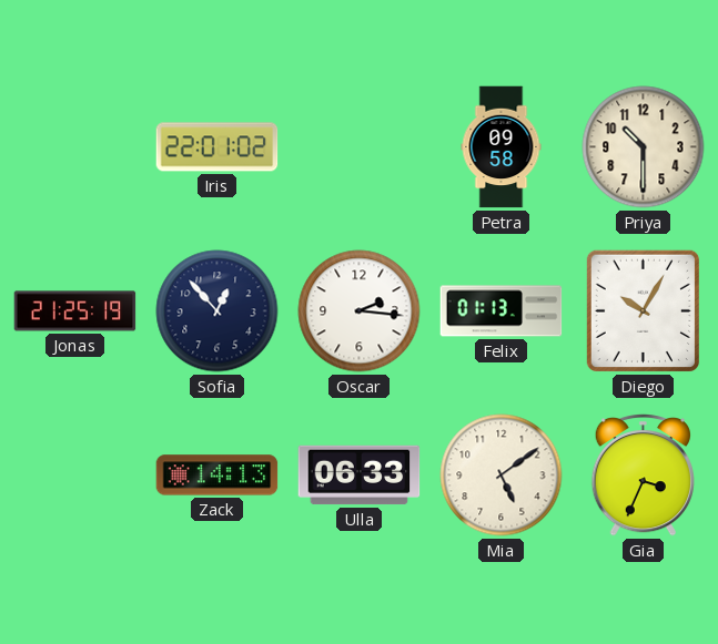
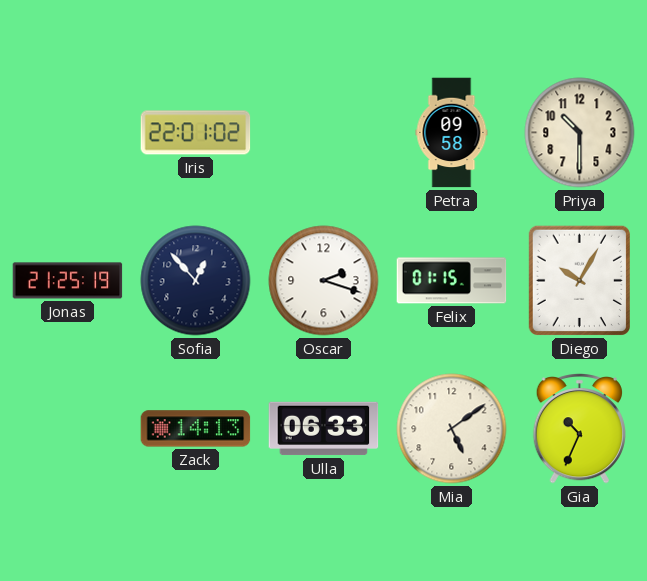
Oscar: 2:16 -> 2:18
Felix: 01:13 -> 01:15
Gia: 3:34 -> 10:34
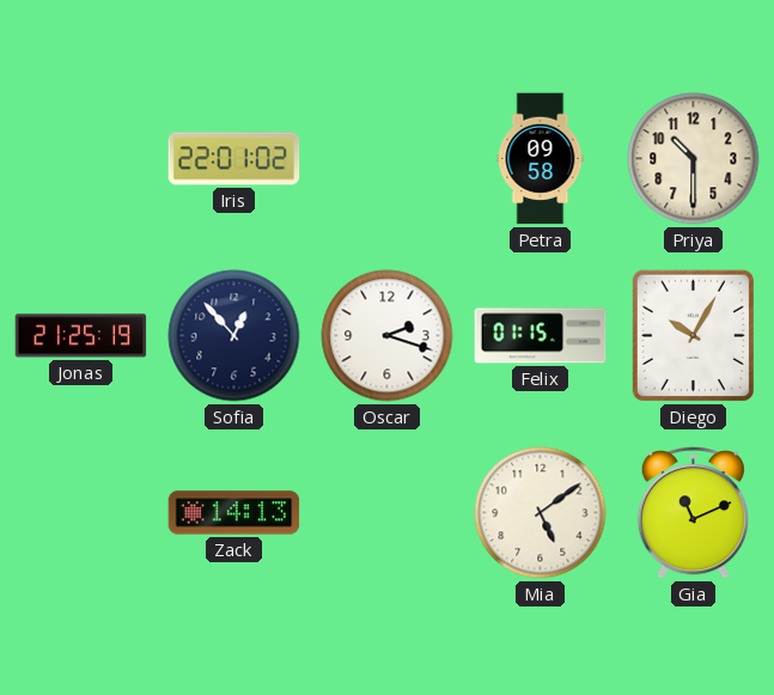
Ulla: 06:33 -> none
Gia: 10:34 -> 11:11
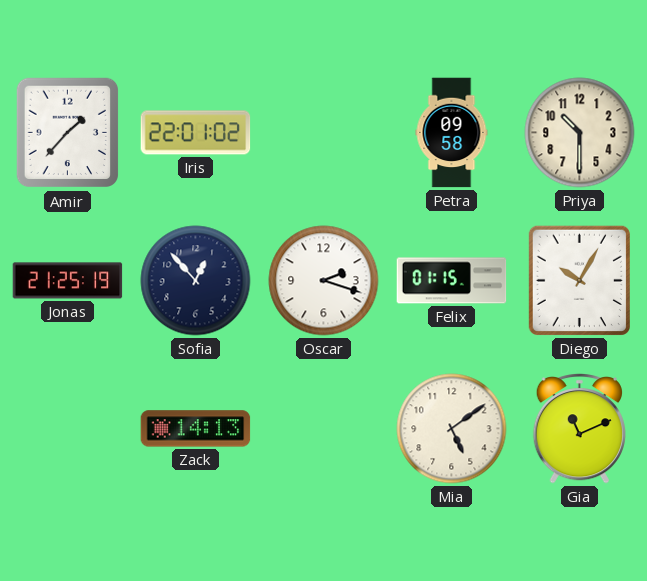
Amir: none -> 1:37
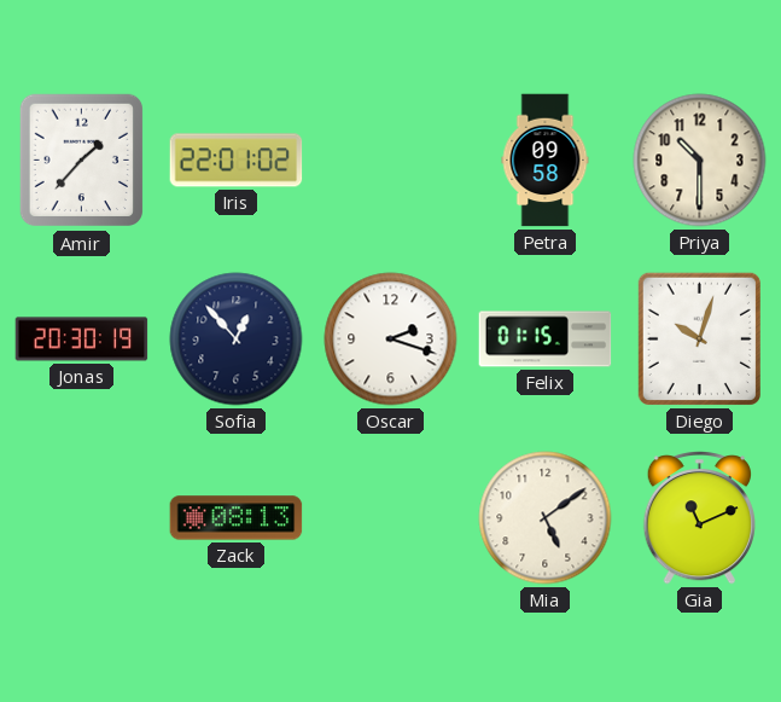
Jonas: 21:25 -> 20:30
Diego: 10:05 -> 10:03
Zack: 14:13 -> 08:13
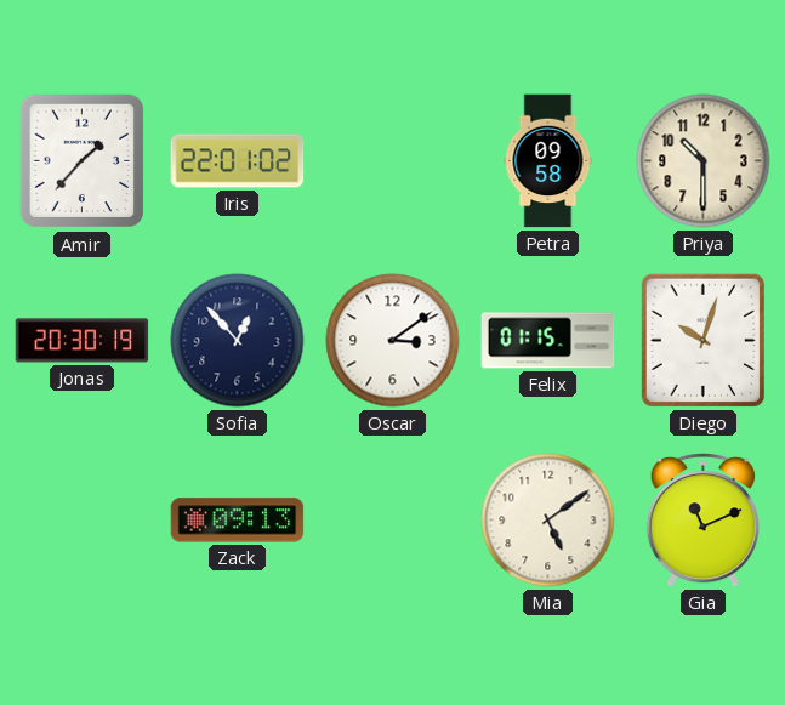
Oscar: 2:18 -> 3:09
Zack: 08:13 -> 09:13
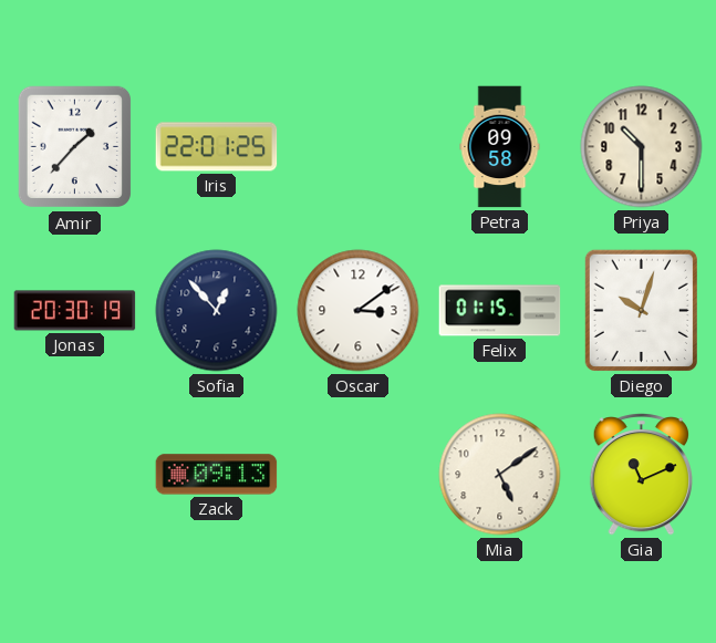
Iris: 22:01:02 -> 22:01:25
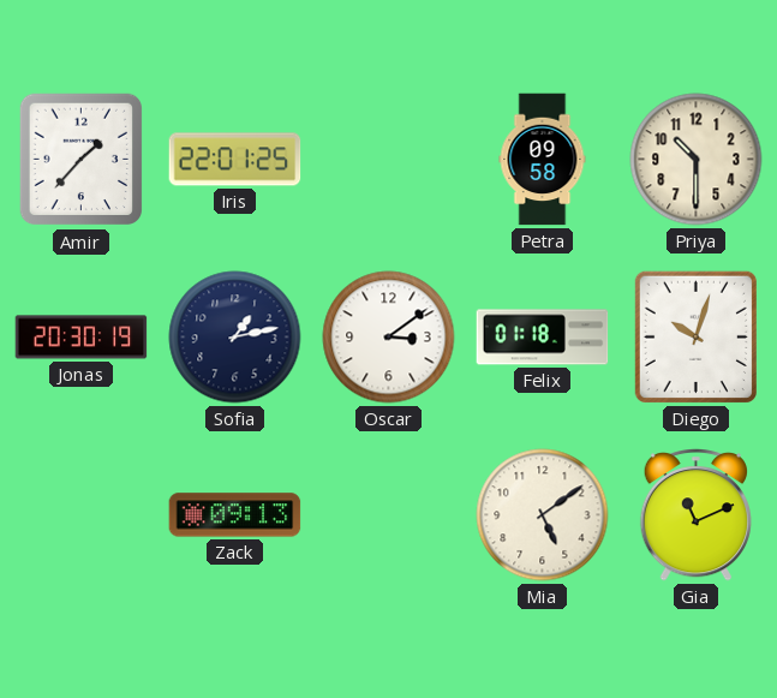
Sofia: 12:53 -> 1:13
Felix: 01:15 -> 01:18
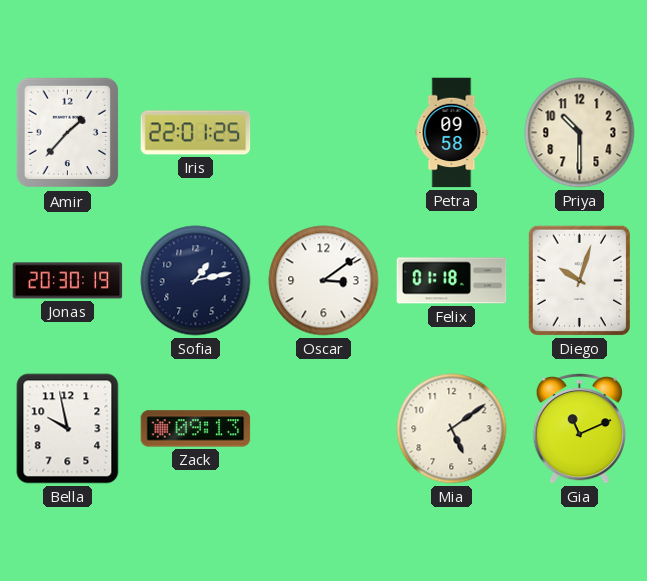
Bella: none -> 9:58
